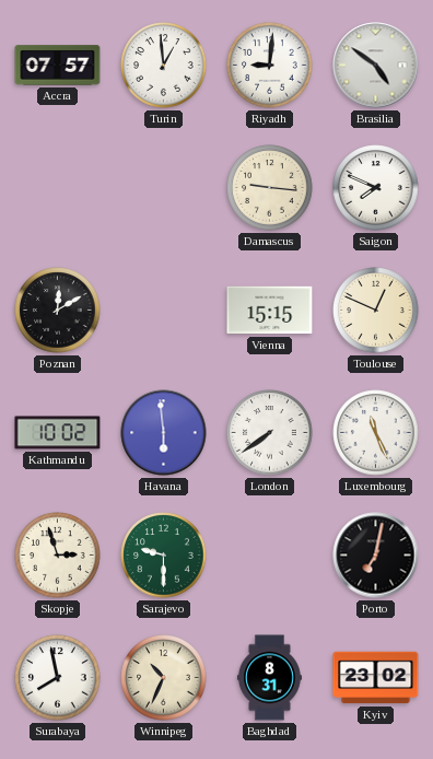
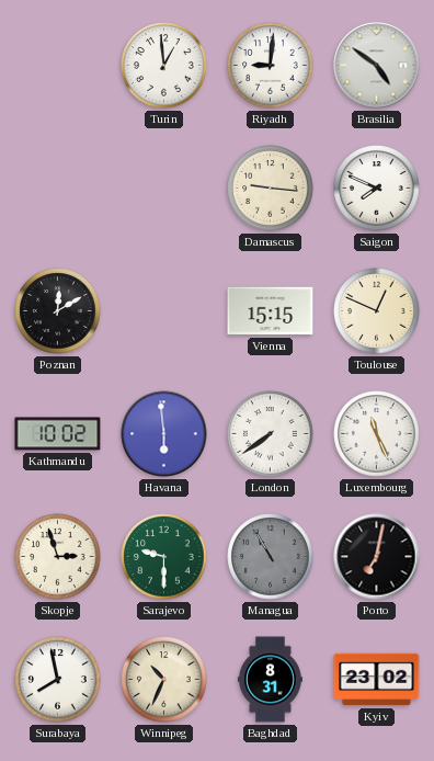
Accra: 07:57 -> none
Managua: none -> 10:55
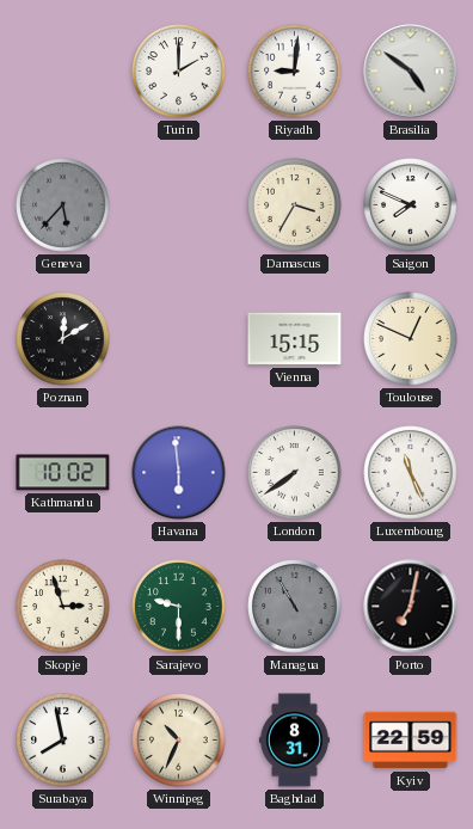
Turin: 12:59 -> 2:00
Geneva: none -> 5:37
Damascus: 9:16 -> 3:35
Kyiv: 23:02 -> 22:59
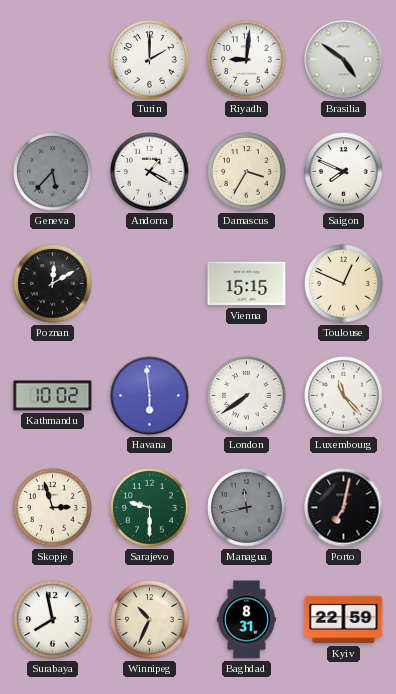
Andorra: none -> 1:20
Luxembourg: 11:26 -> 11:23
Managua: 10:55 -> 11:43
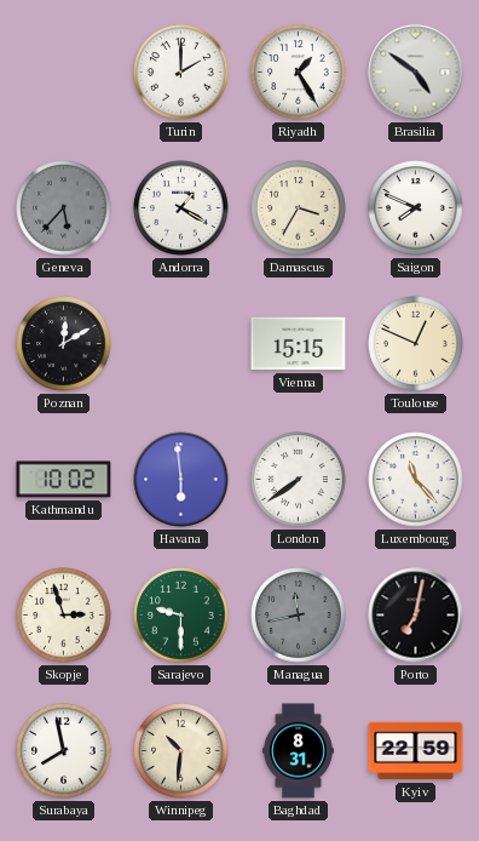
Riyadh: 9:01 -> 1:25
Winnipeg: 10:34 -> 10:31
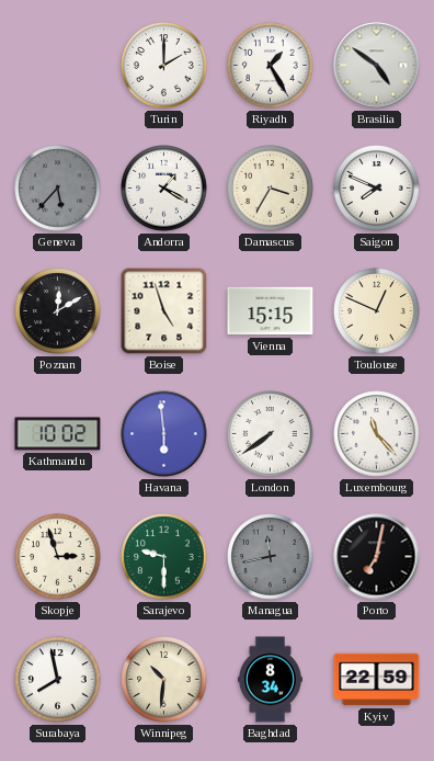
Boise: none -> 4:57
Baghdad: 8:31 -> 8:34
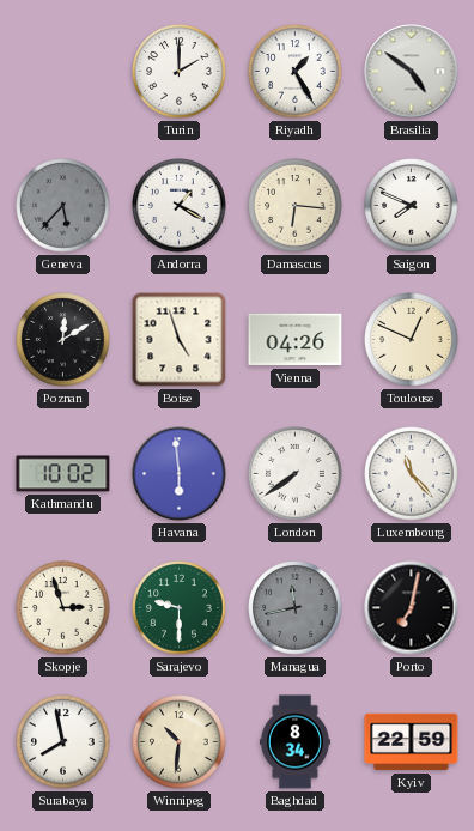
Damascus: 3:35 -> 6:16
Vienna: 15:15 -> 04:26
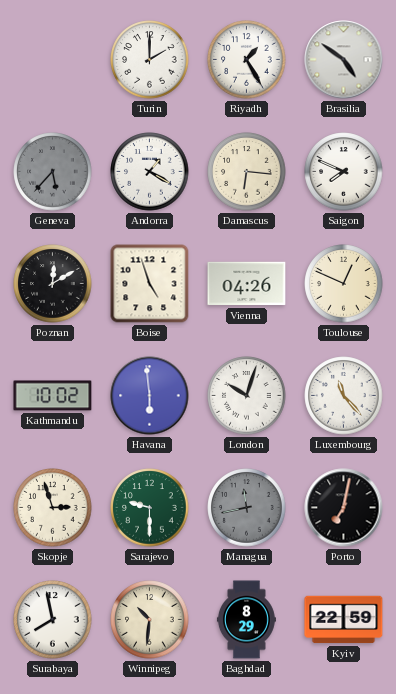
London: 7:39 -> 10:03
Baghdad: 8:34 -> 8:29
